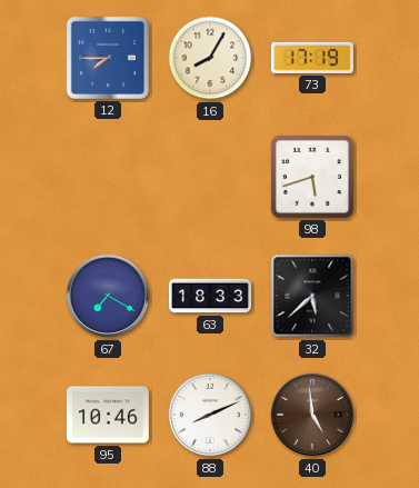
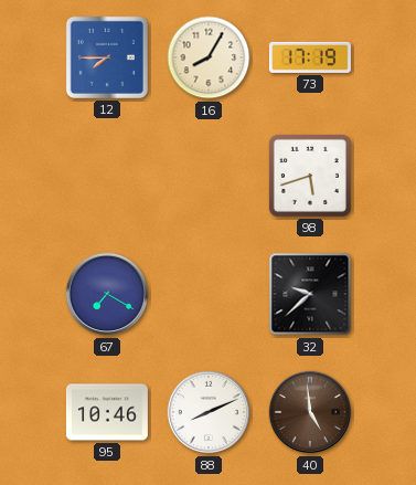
63: 18:33 -> none
32: 5:38 -> 9:38
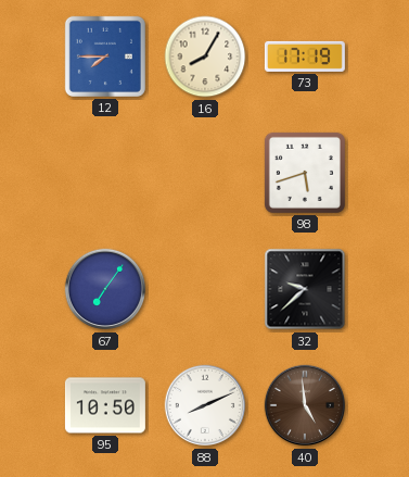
67: 7:20 -> 7:06
95: 10:46 -> 10:50
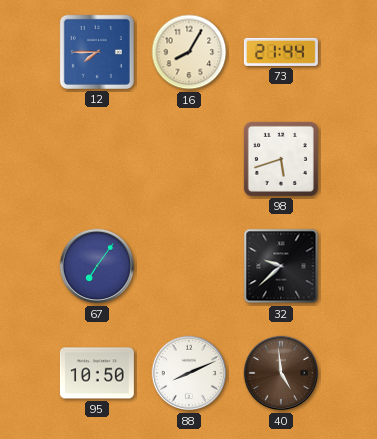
73: 17:19 -> 21:44
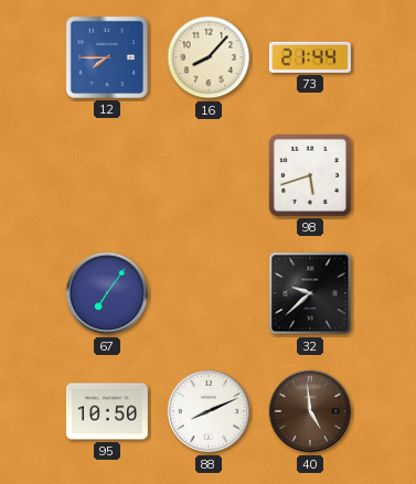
16: 8:05 -> 8:07
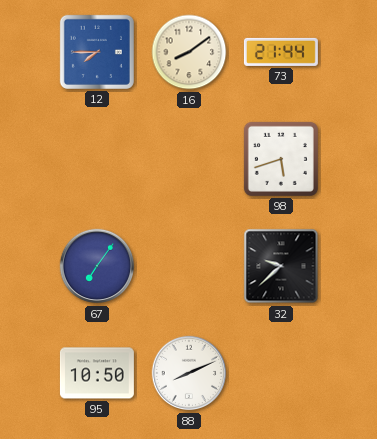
16: 8:07 -> 8:09
40: 4:59 -> none
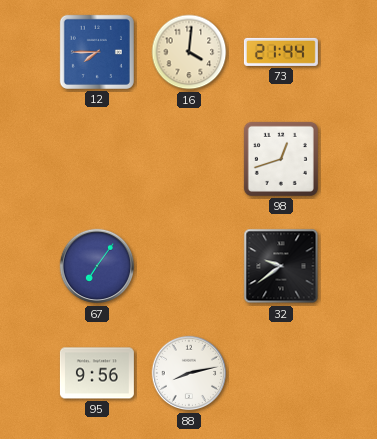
16: 8:09 -> 4:01
98: 5:42 -> 12:42
32: 9:38 -> 9:39
95: 10:50 -> 9:56
88: 8:11 -> 8:13
